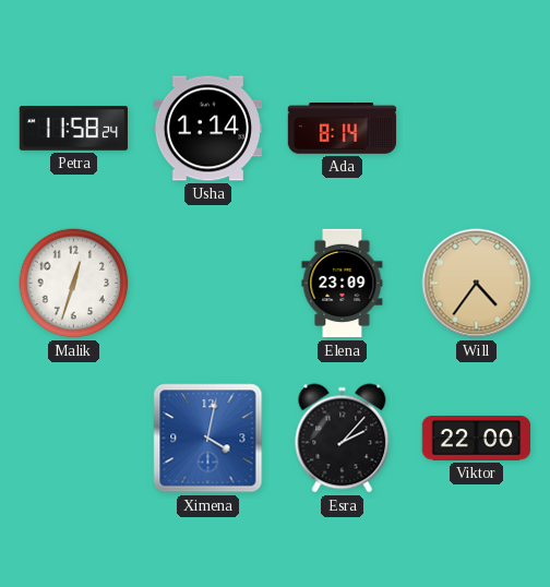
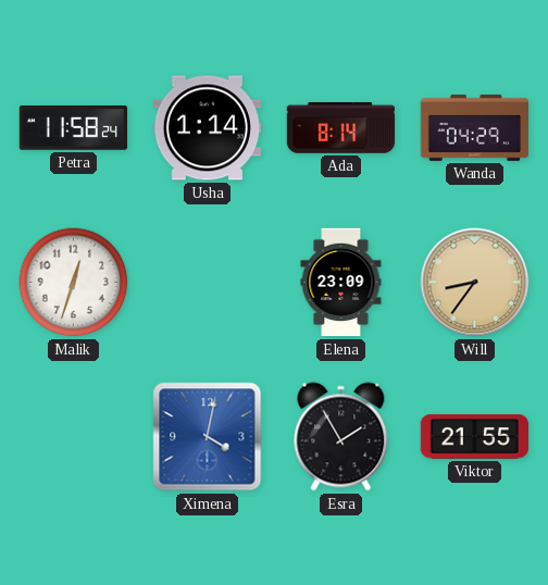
Wanda: none -> 04:29
Will: 4:36 -> 8:36
Esra: 2:07 -> 1:55
Viktor: 22:00 -> 21:55
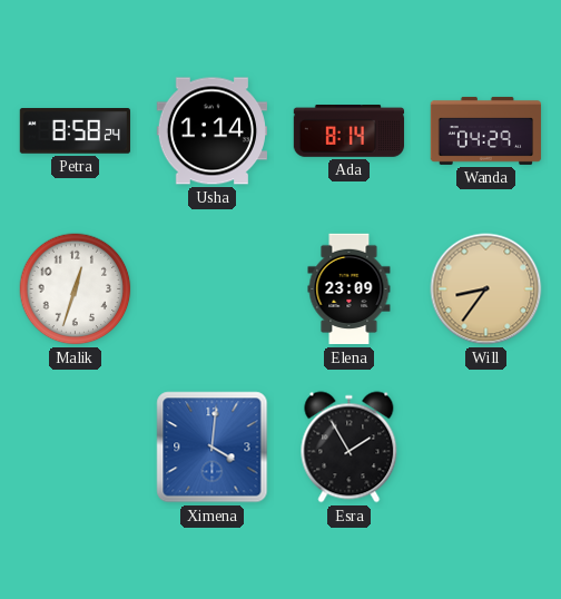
Petra: 11:58 -> 8:58
Ximena: 4:02 -> 4:01
Viktor: 21:55 -> none
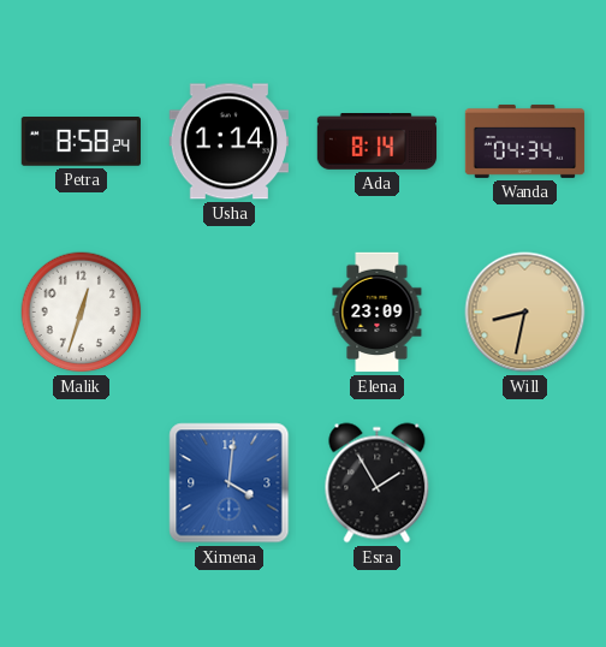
Wanda: 04:29 -> 04:34
Will: 8:36 -> 8:32
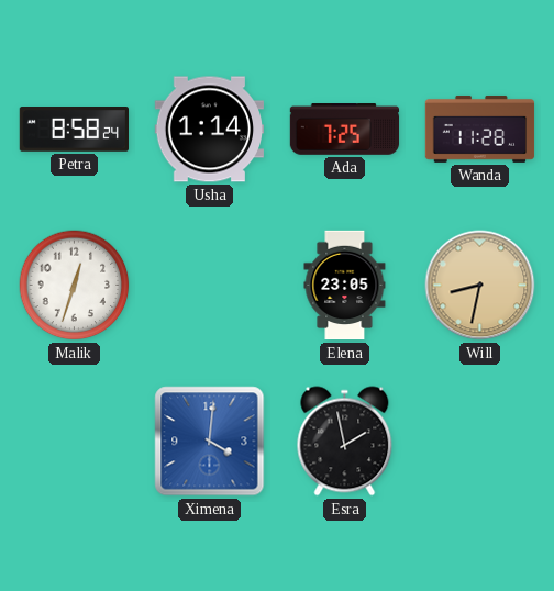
Ada: 8:14 -> 7:25
Wanda: 04:34 -> 11:28
Elena: 23:09 -> 23:05
Esra: 1:55 -> 1:58
